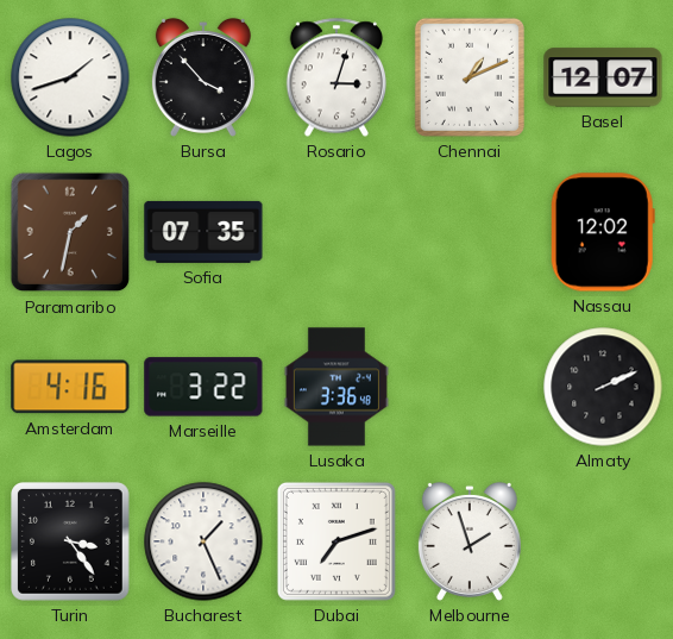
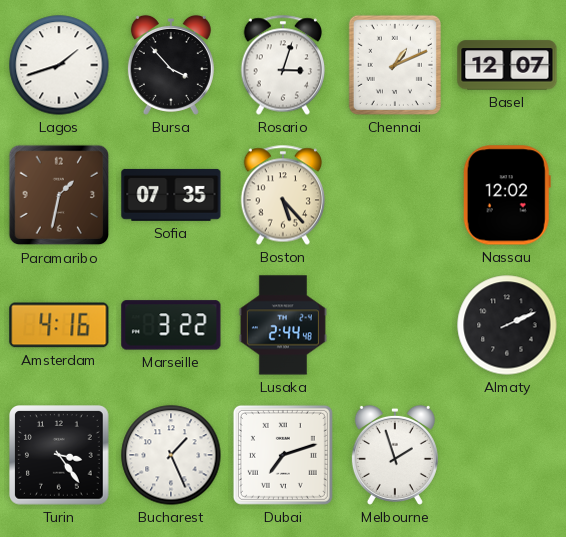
Boston: none -> 5:23
Lusaka: 3:36 -> 2:44
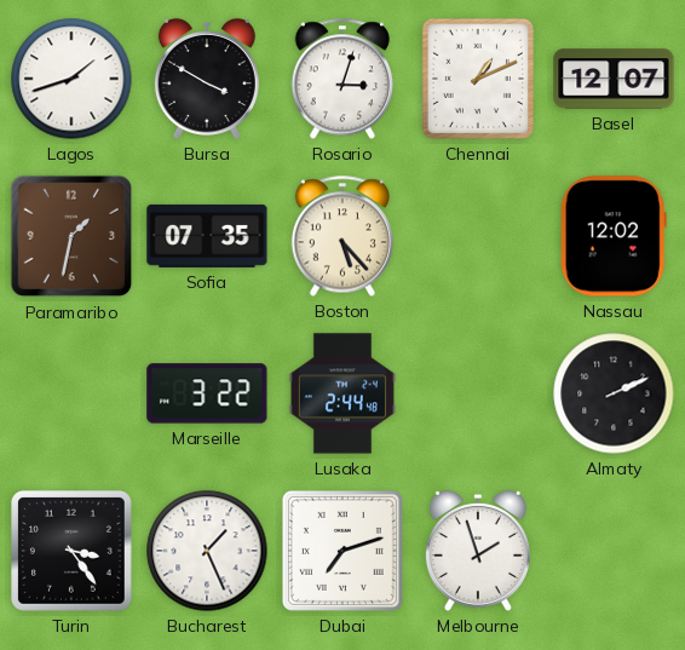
Bursa: 3:53 -> 3:50
Amsterdam: 4:16 -> none
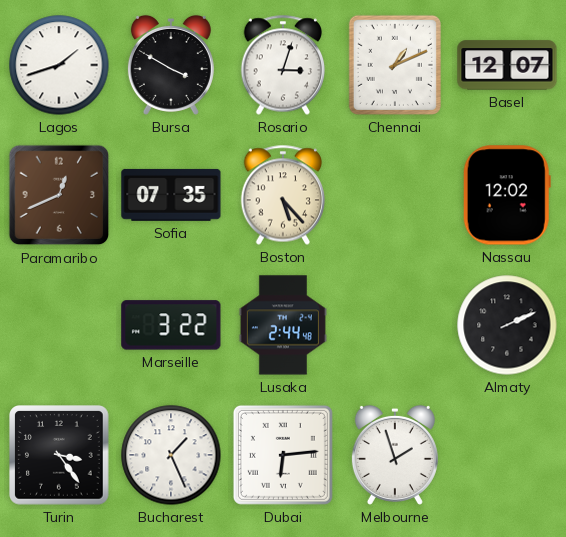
Paramaribo: 1:32 -> 12:41
Dubai: 7:12 -> 6:14
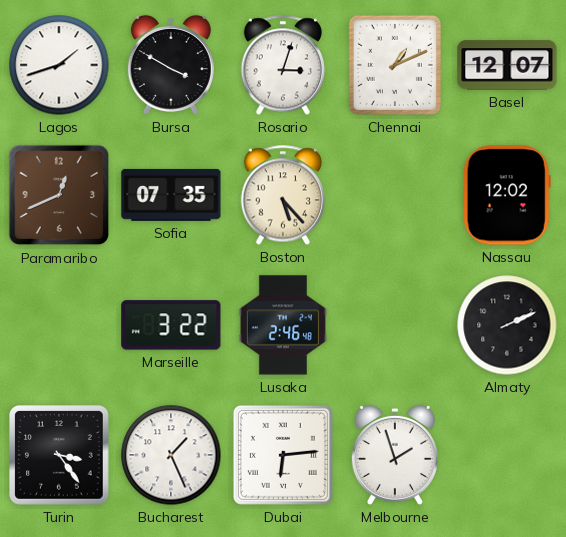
Lusaka: 2:44 -> 2:46
